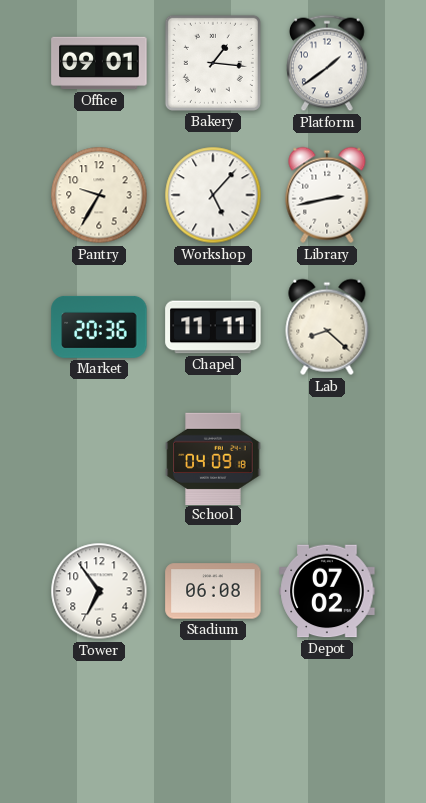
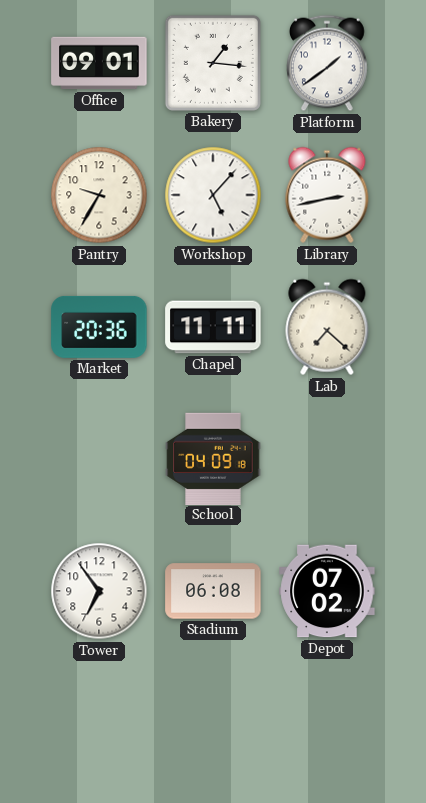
Lab: 8:22 -> 7:22
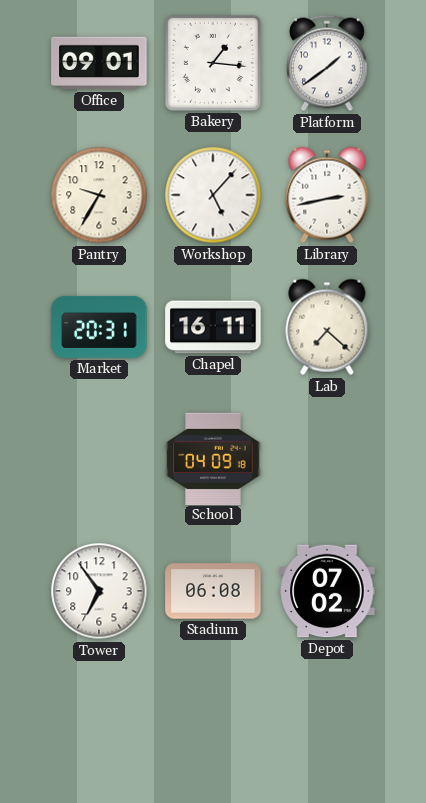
Market: 20:36 -> 20:31
Chapel: 11:11 -> 16:11
